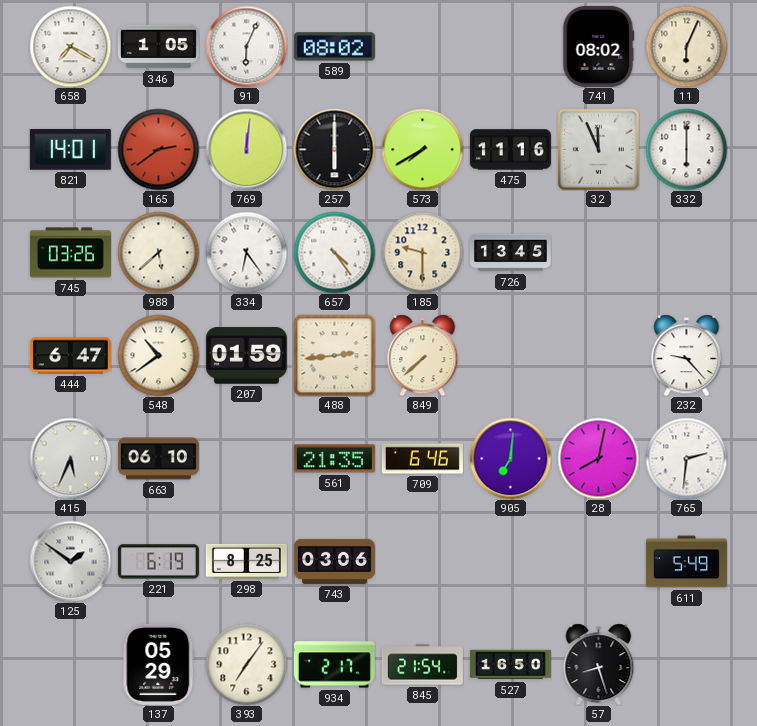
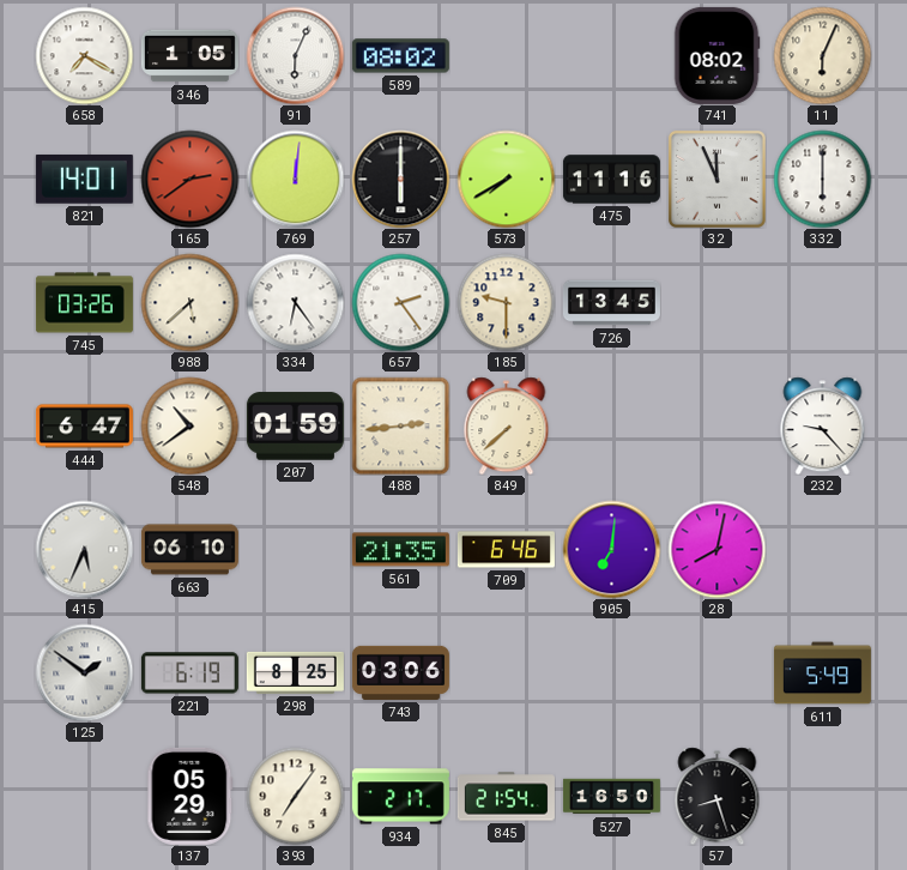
657: 4:24 -> 2:24
765: 2:31 -> none
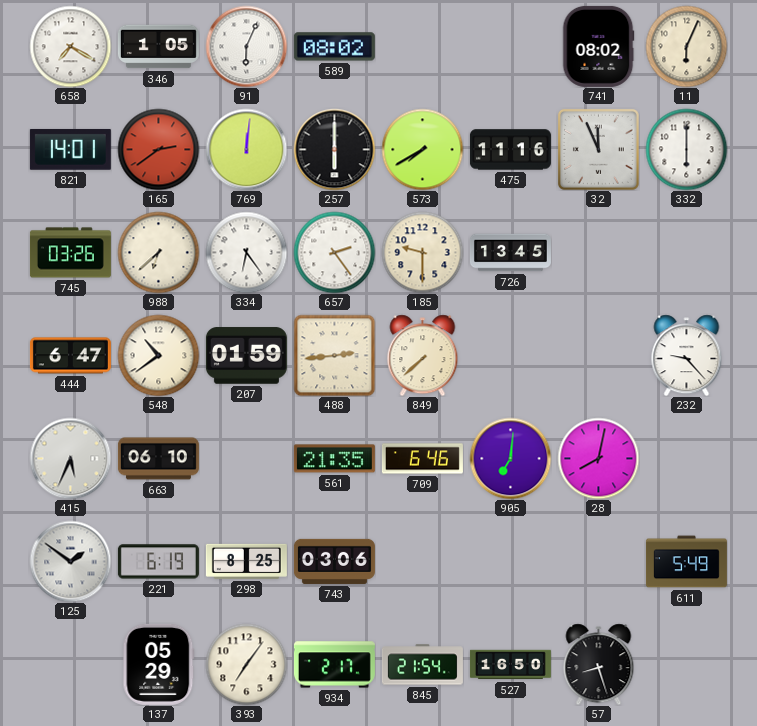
988: 5:38 -> 6:38
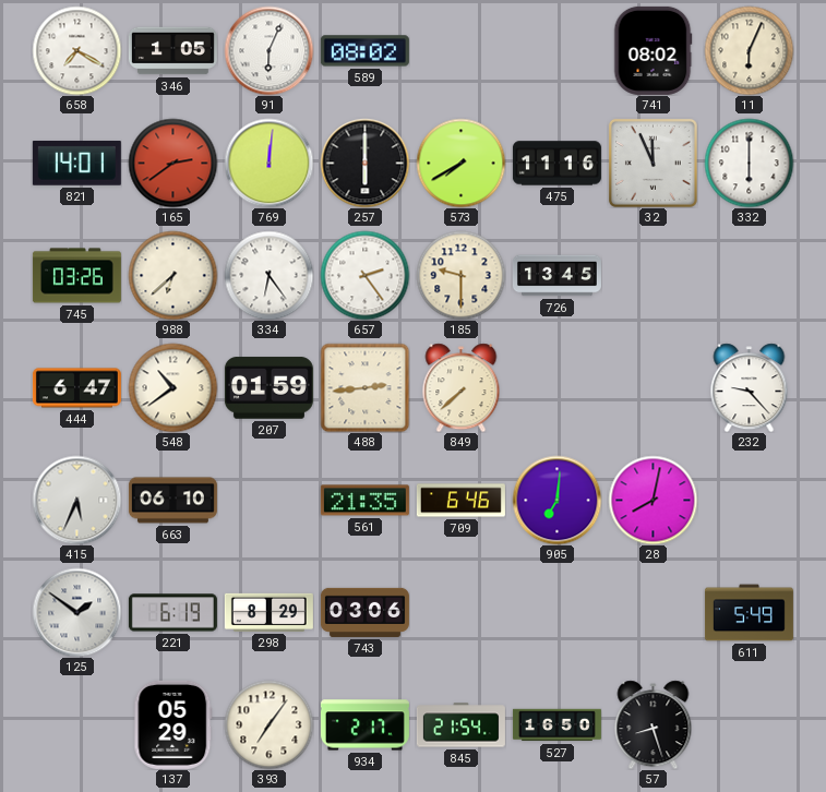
298: 8:25 -> 8:29
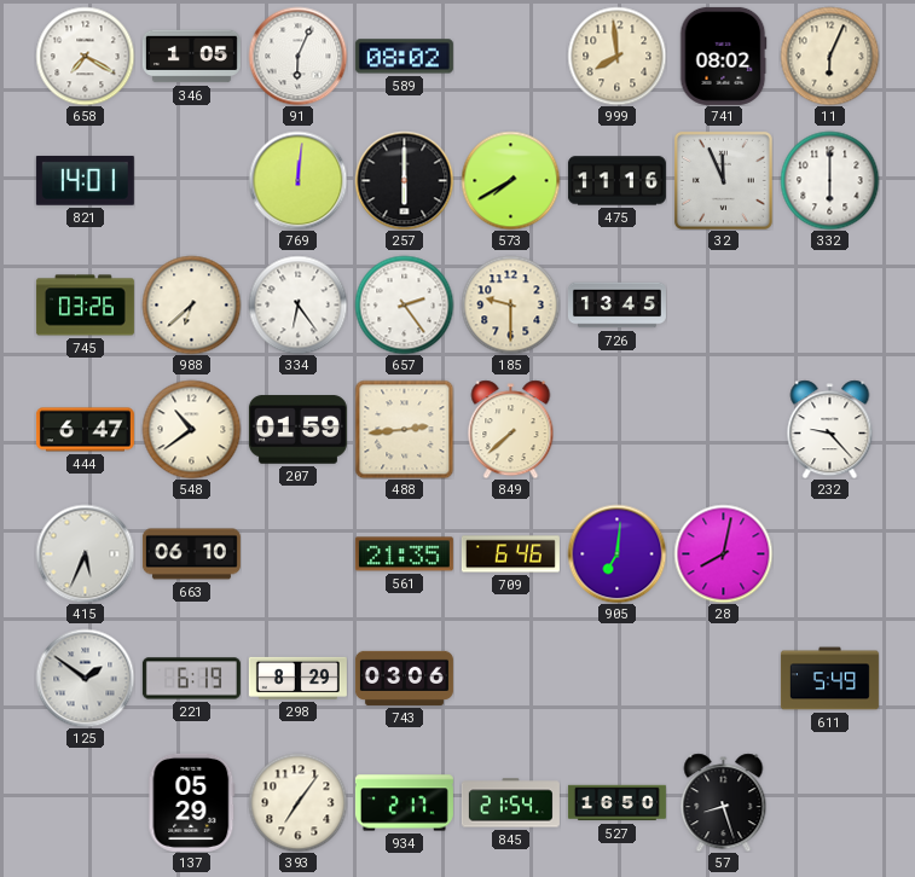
999: none -> 7:59
165: 2:39 -> none
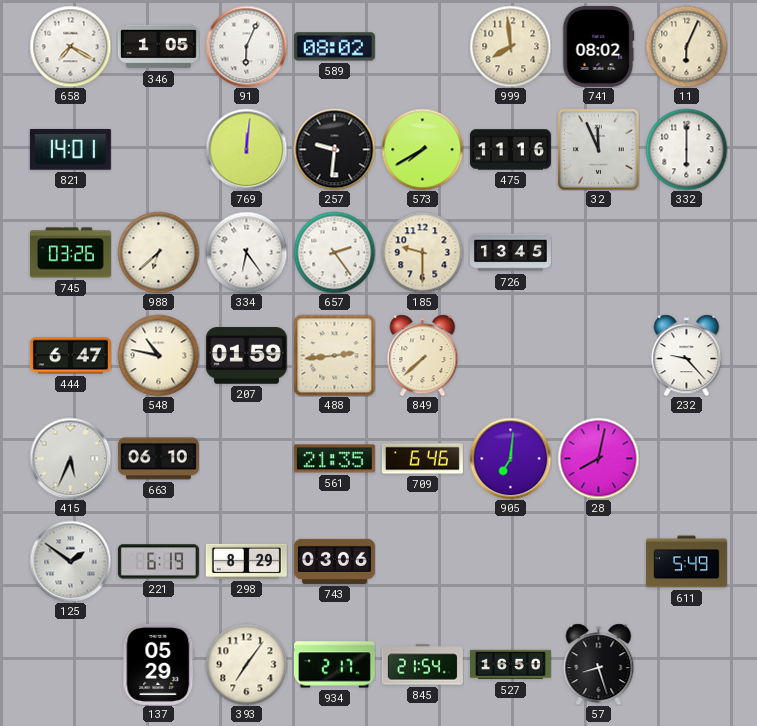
257: 6:00 -> 9:31
548: 10:39 -> 10:47
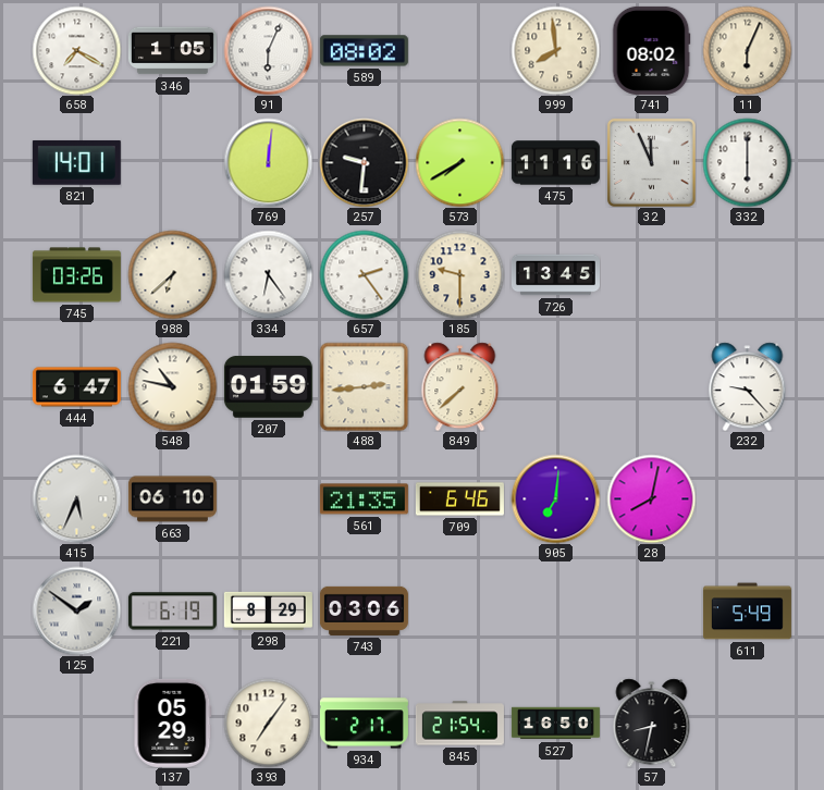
57: 8:27 -> 8:32
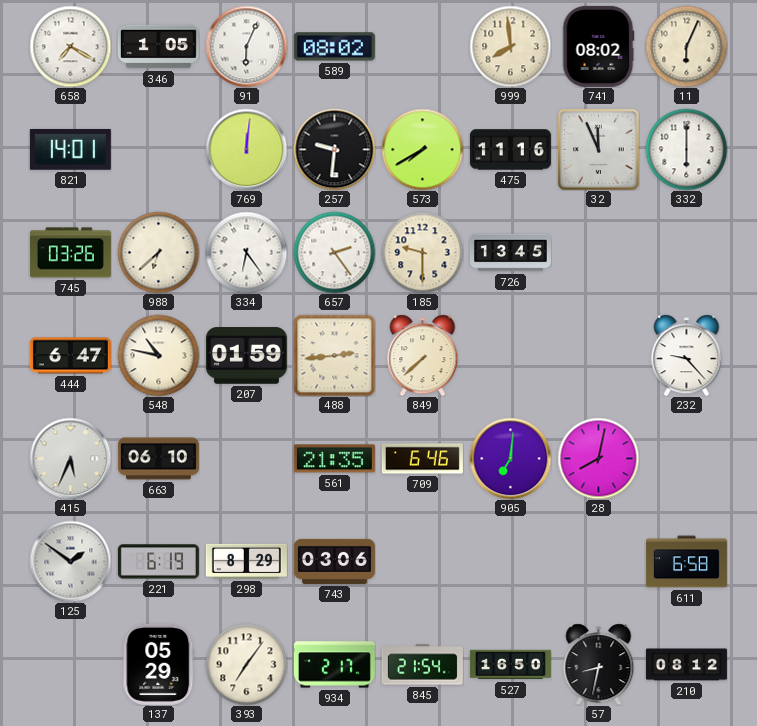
611: 5:49 -> 6:58
210: none -> 08:12
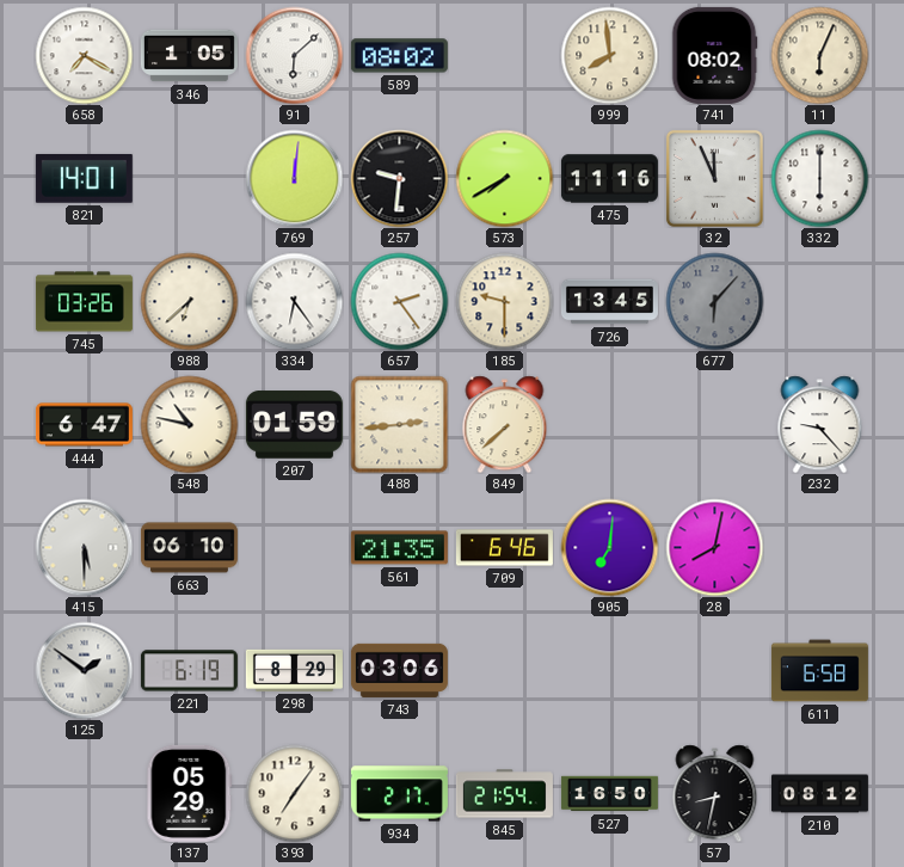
91: 6:04 -> 6:08
677: none -> 6:07
415: 5:34 -> 5:30
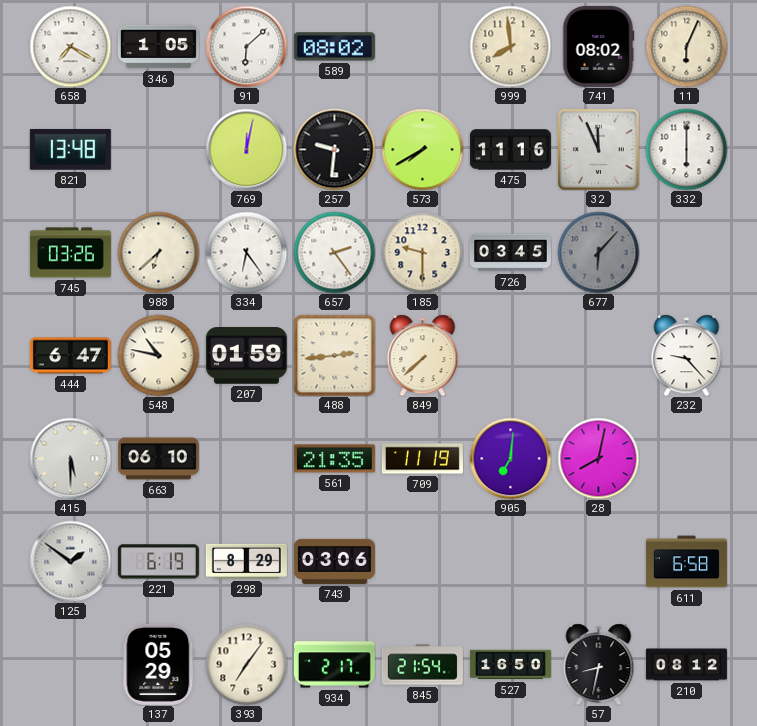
821: 14:01 -> 13:48
769: 12:01 -> 12:02
726: 13:45 -> 03:45
709: 6:46 -> 11:19
